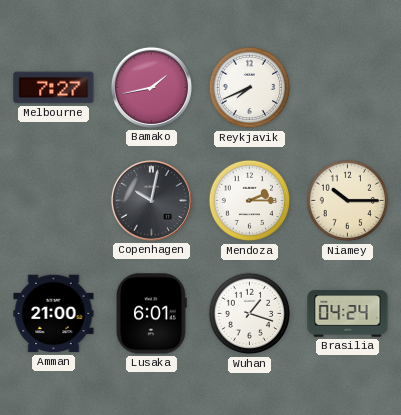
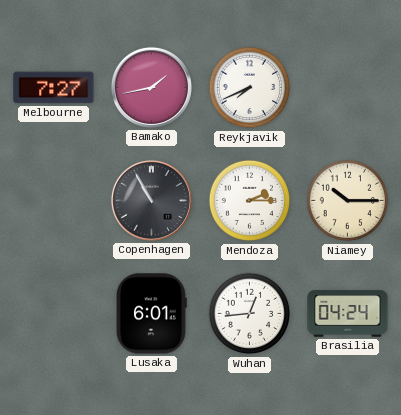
Copenhagen: 10:02 -> 10:55
Amman: 21:00 -> none
Wuhan: 1:18 -> 12:44
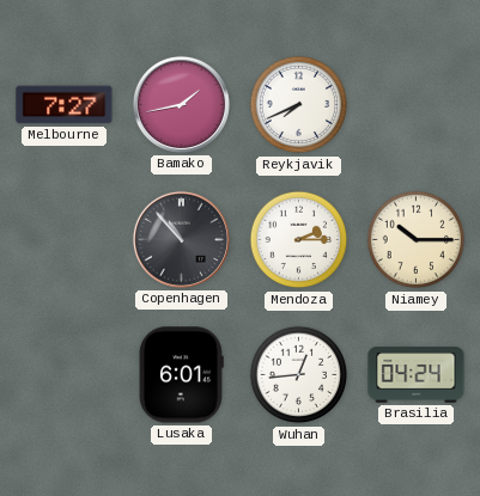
Copenhagen: 10:55 -> 10:53
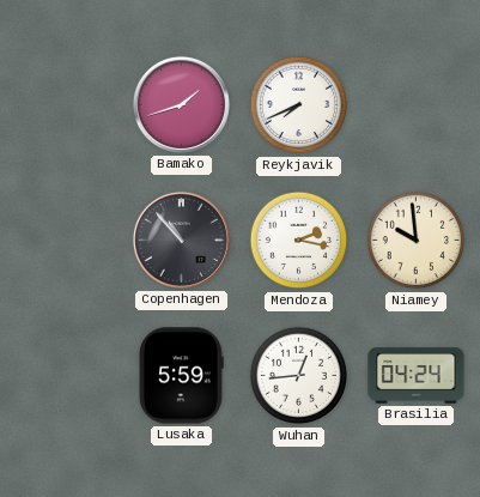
Melbourne: 7:27 -> none
Bamako: 1:43 -> 1:42
Mendoza: 2:15 -> 2:17
Niamey: 10:15 -> 9:59
Lusaka: 6:01 -> 5:59
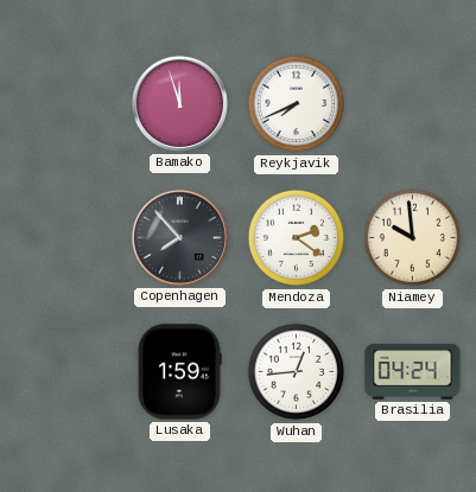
Bamako: 1:42 -> 11:57
Copenhagen: 10:53 -> 7:53
Mendoza: 2:17 -> 2:21
Lusaka: 5:59 -> 1:59
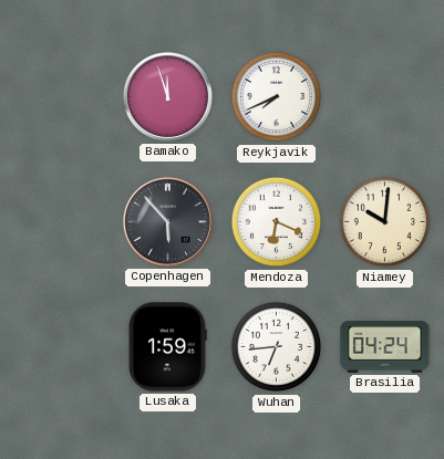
Copenhagen: 7:53 -> 5:53
Mendoza: 2:21 -> 6:19
Niamey: 9:59 -> 10:01
Wuhan: 12:44 -> 6:44
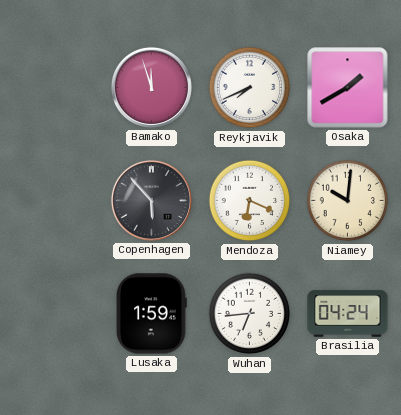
Osaka: none -> 1:40
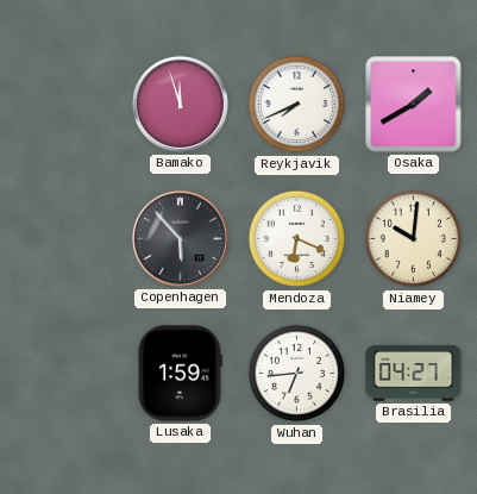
Brasilia: 04:24 -> 04:27
